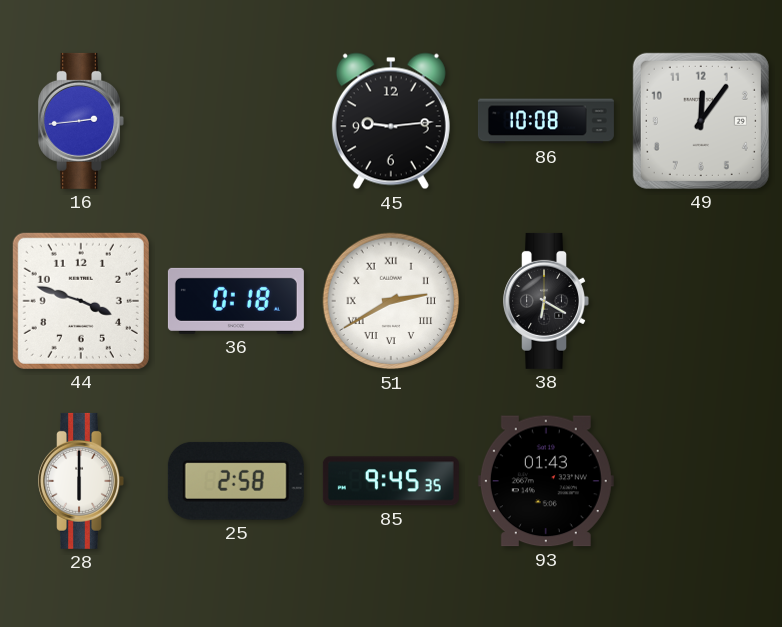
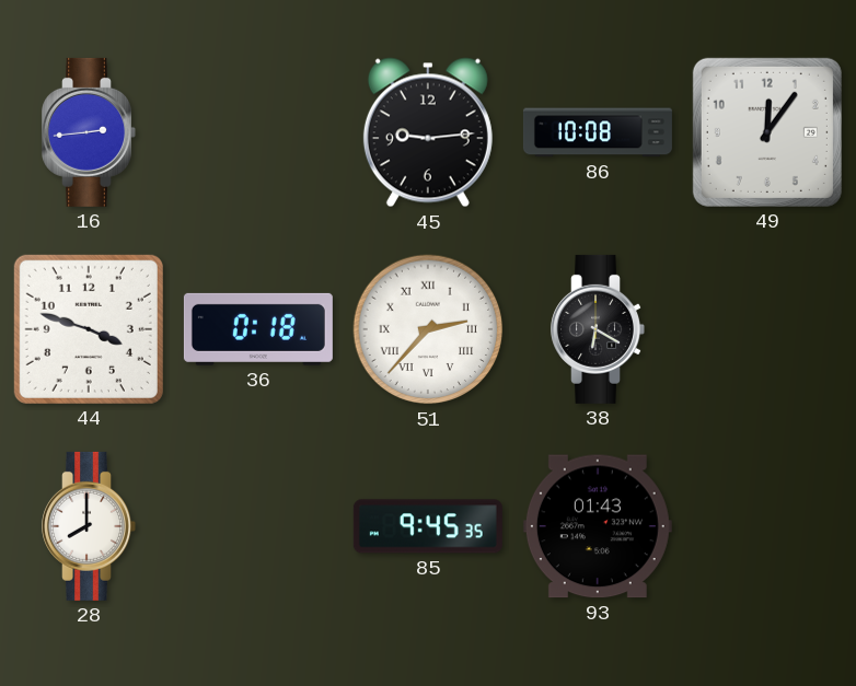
51: 2:40 -> 2:37
28: 6:00 -> 8:00
25: 2:58 -> none
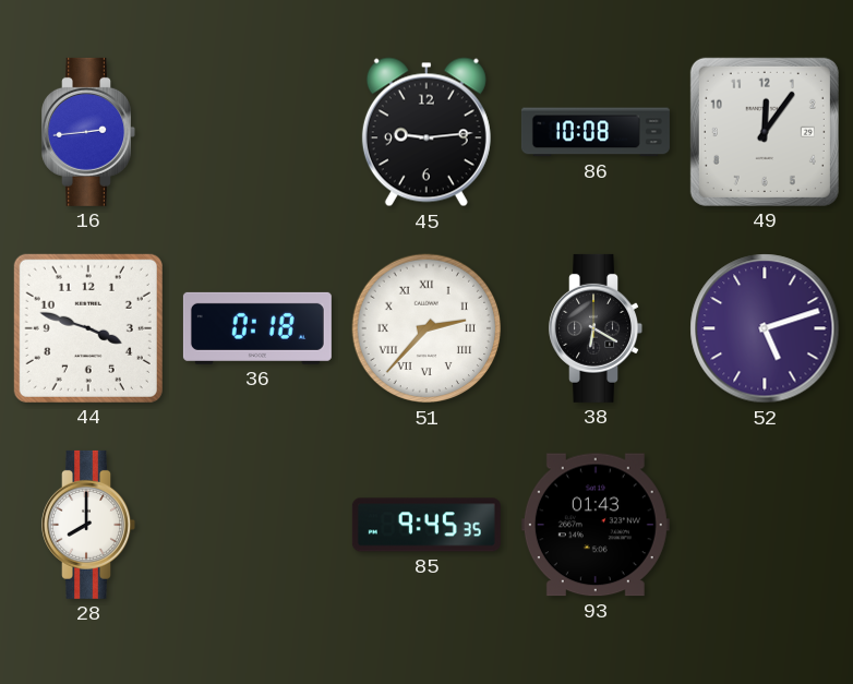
52: none -> 5:12
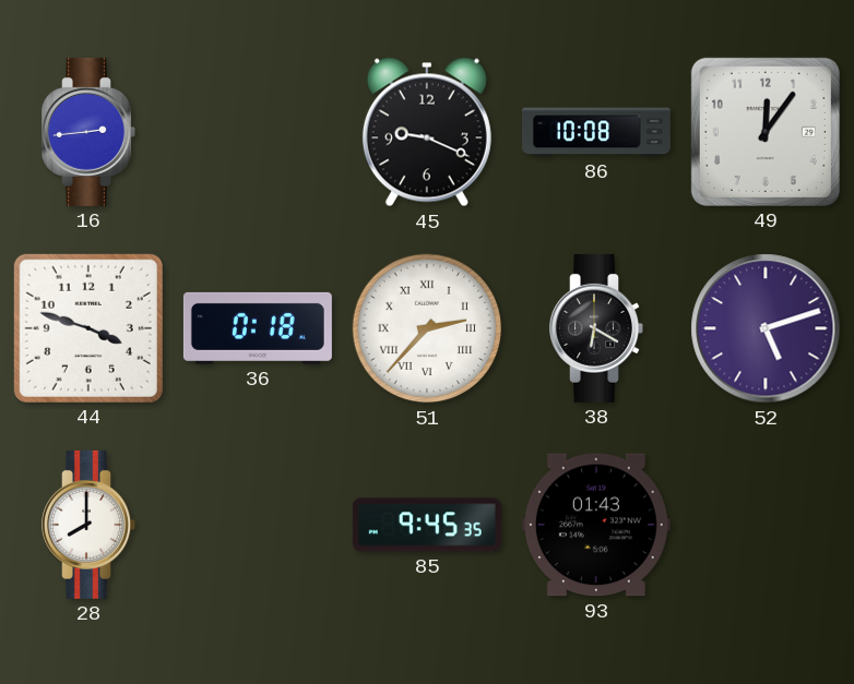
45: 9:14 -> 9:19
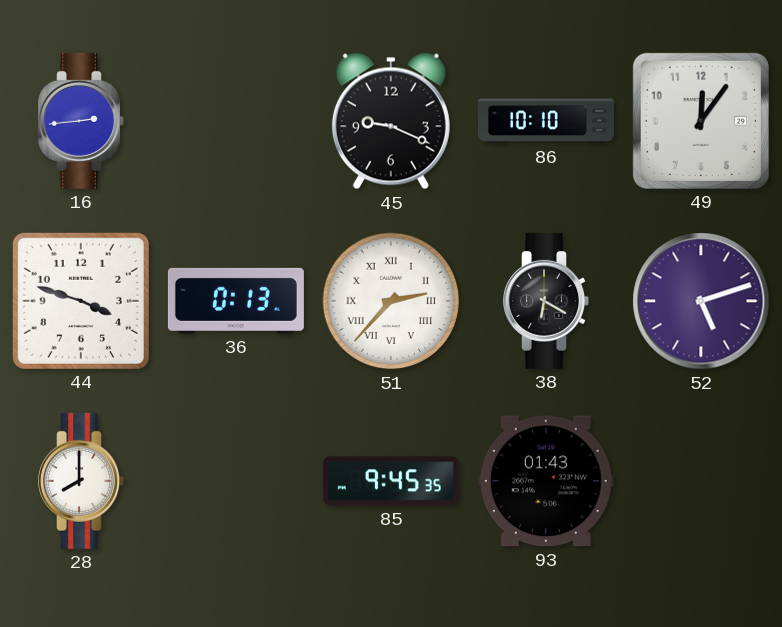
86: 10:08 -> 10:10
36: 0:18 -> 0:13
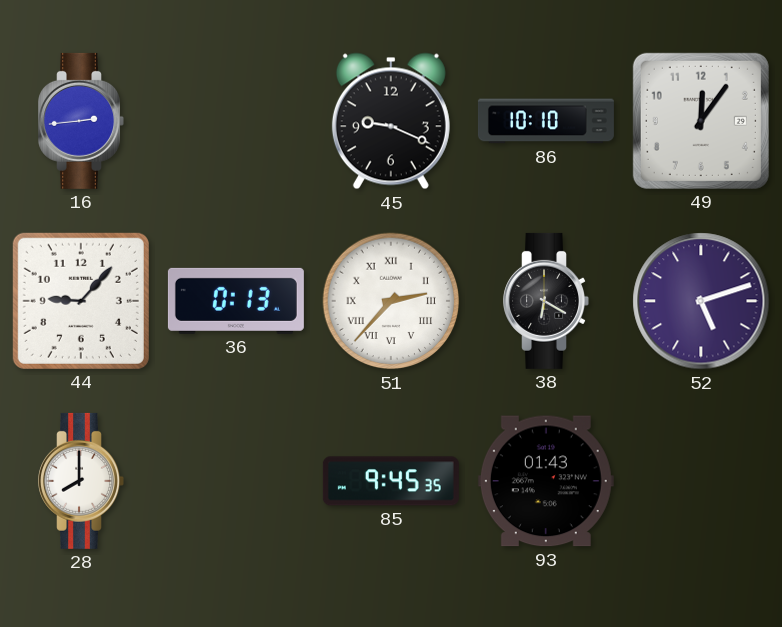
44: 3:48 -> 9:07
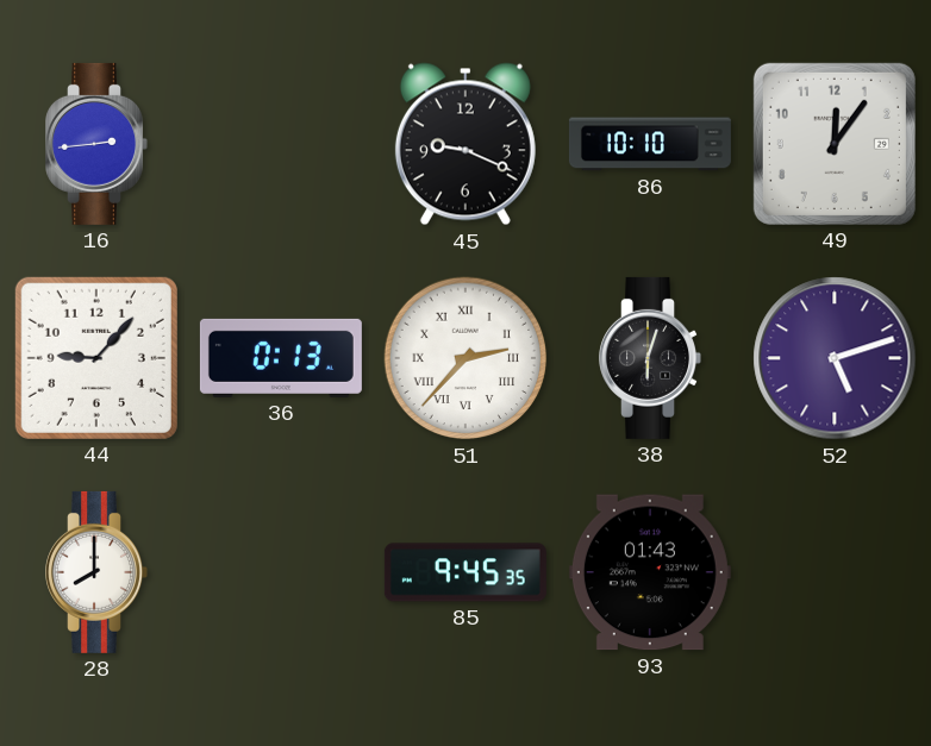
38: 6:20 -> 6:03
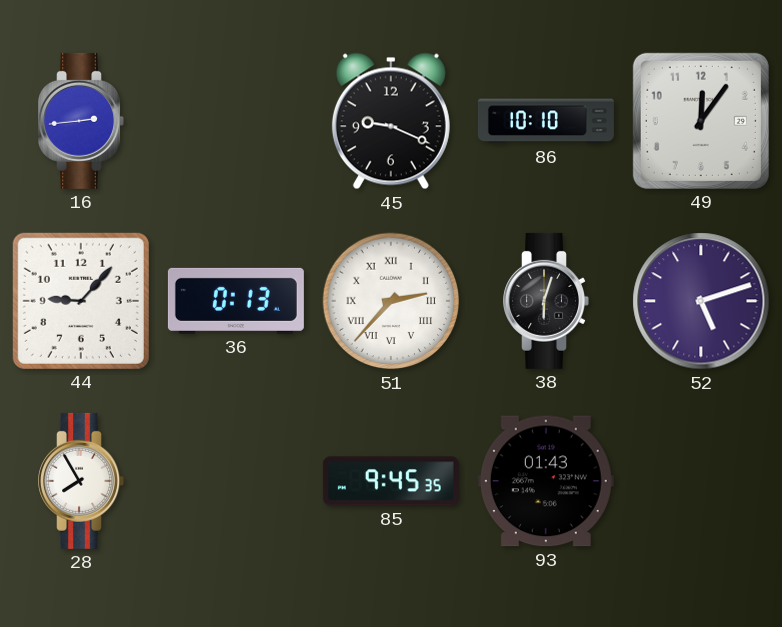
28: 8:00 -> 7:55
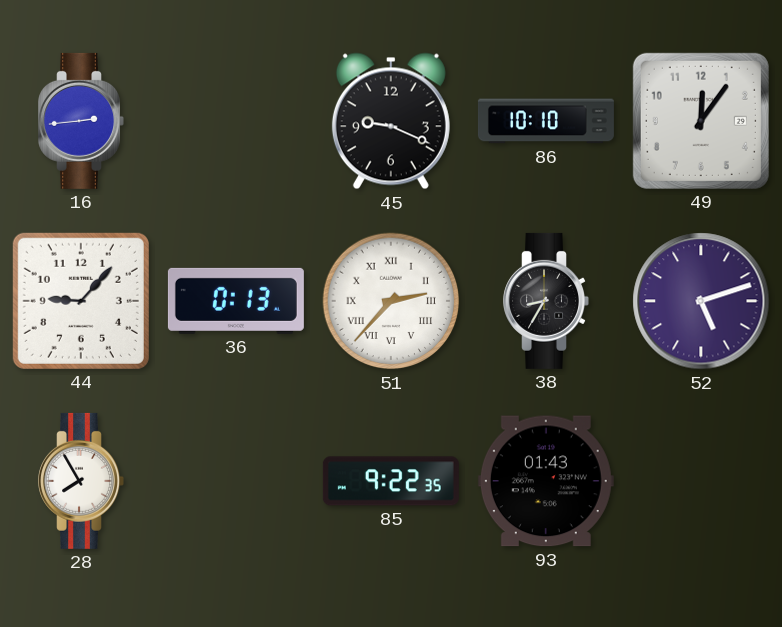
38: 6:03 -> 8:35
85: 9:45 -> 9:22
